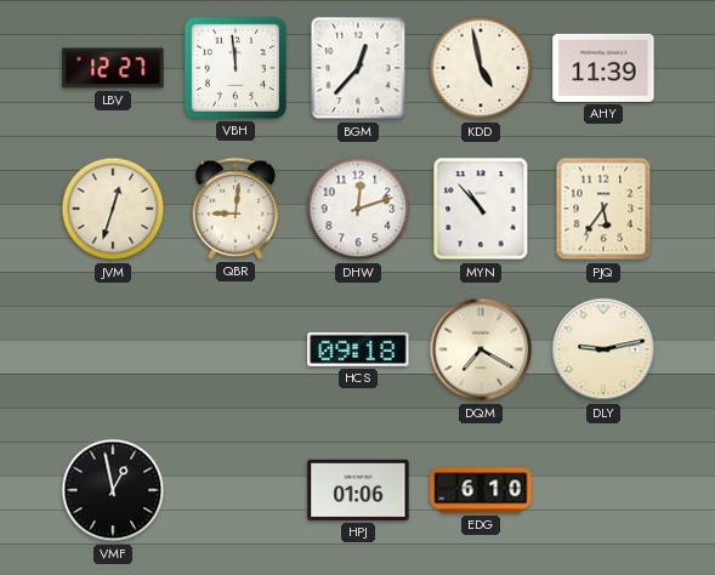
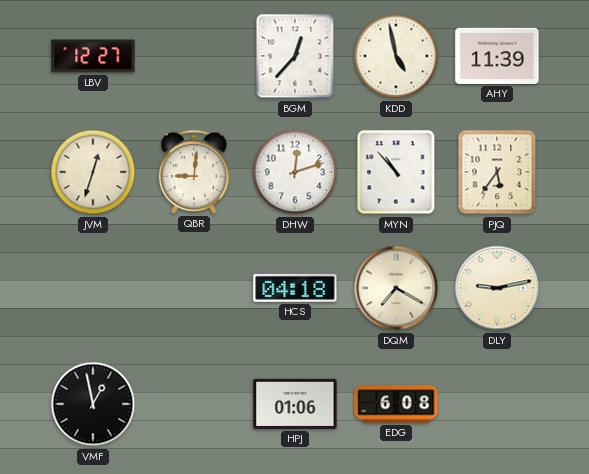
VBH: 11:59 -> none
HCS: 09:18 -> 04:18
EDG: 6:10 -> 6:08
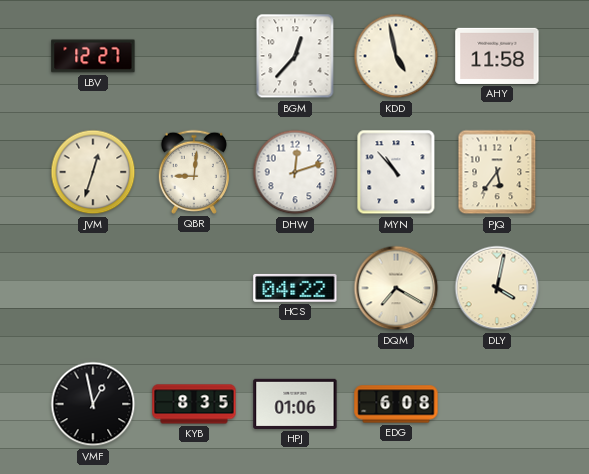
AHY: 11:39 -> 11:58
HCS: 04:18 -> 04:22
DLY: 9:13 -> 4:02
KYB: none -> 8:35
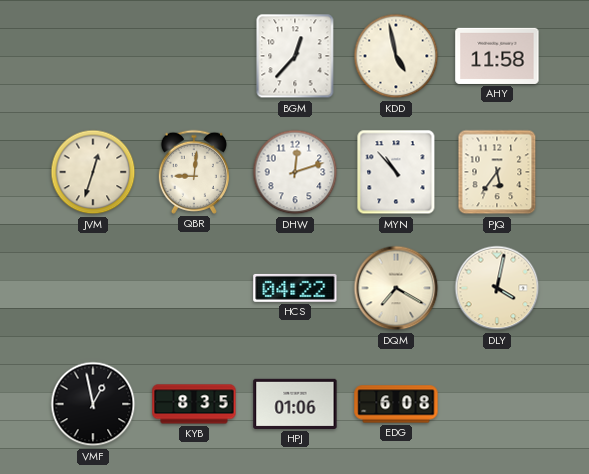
LBV: 12:27 -> none
